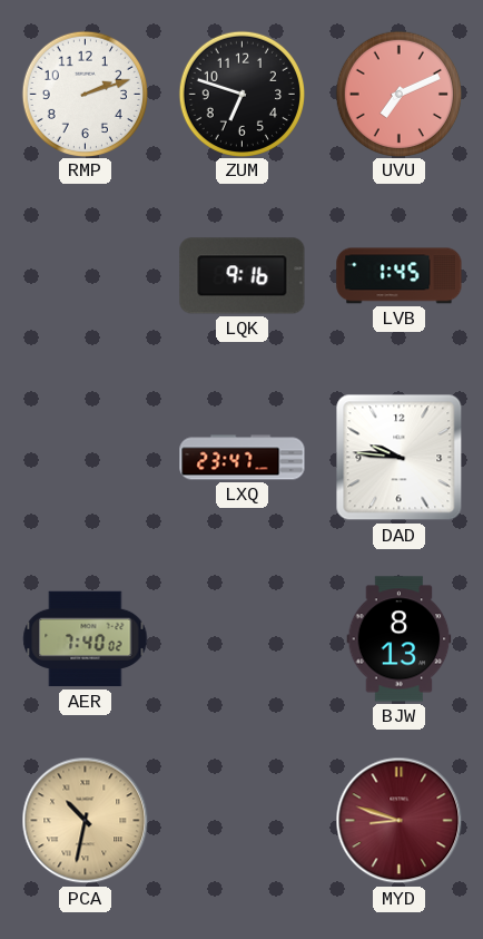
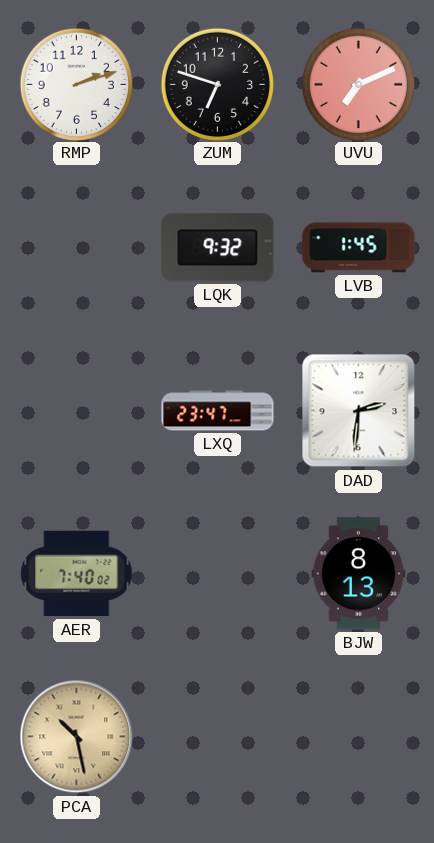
LQK: 9:16 -> 9:32
DAD: 9:46 -> 2:31
PCA: 10:32 -> 10:28
MYD: 8:48 -> none
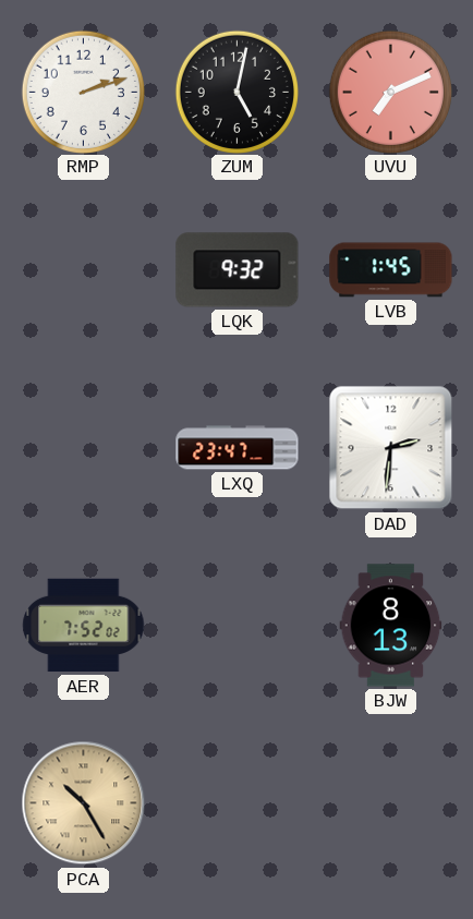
ZUM: 6:48 -> 5:02
AER: 7:40 -> 7:52
PCA: 10:28 -> 10:25
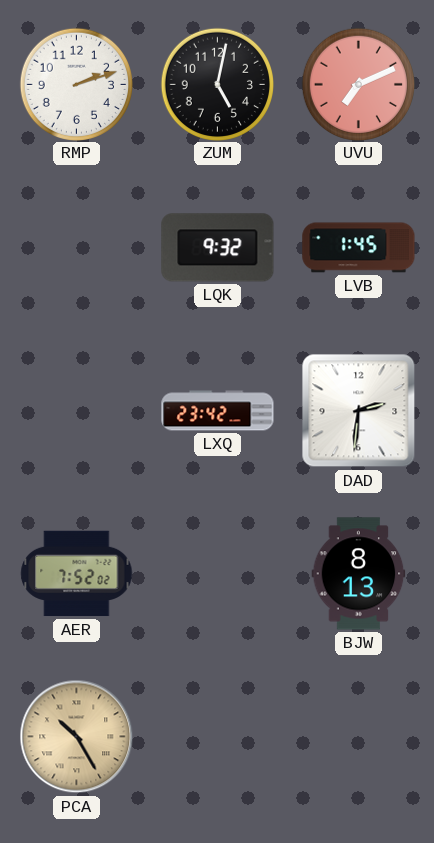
LXQ: 23:47 -> 23:42
